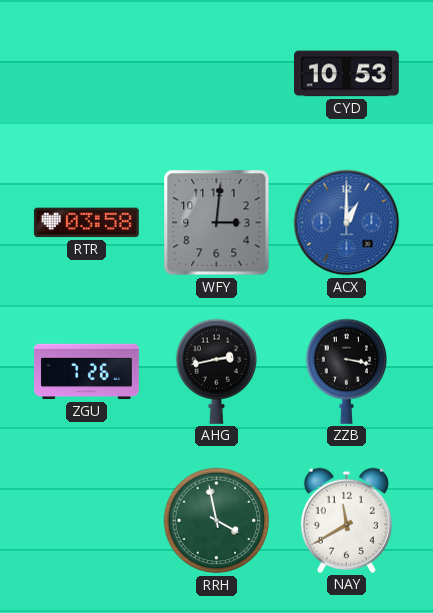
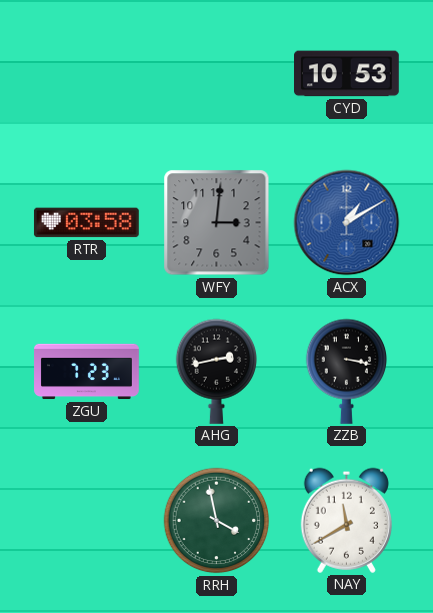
ACX: 1:00 -> 1:10
ZGU: 7:26 -> 7:23
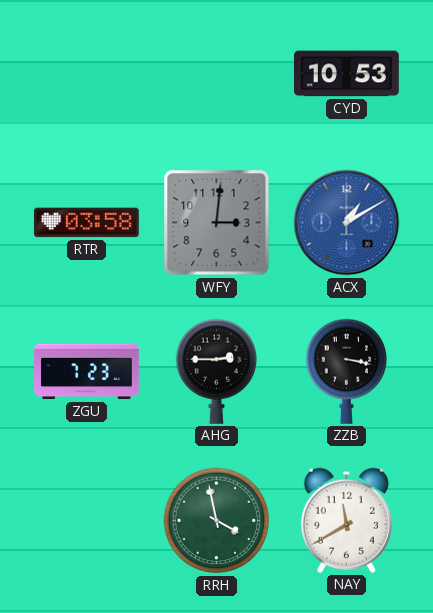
AHG: 2:43 -> 2:45
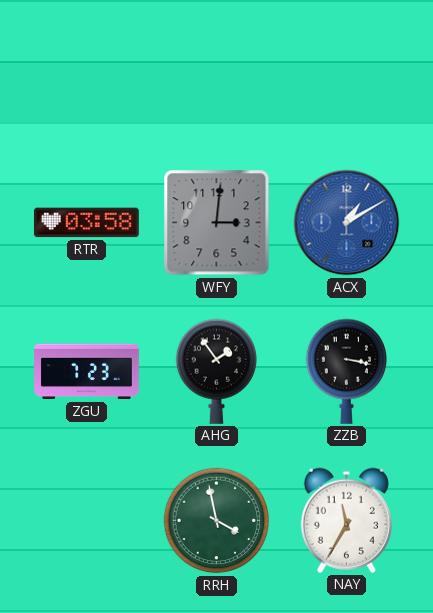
CYD: 10:53 -> none
AHG: 2:45 -> 1:54
NAY: 11:40 -> 11:35
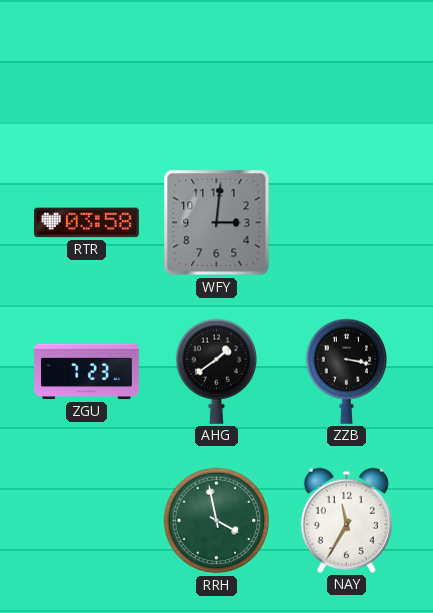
ACX: 1:10 -> none
AHG: 1:54 -> 1:39
